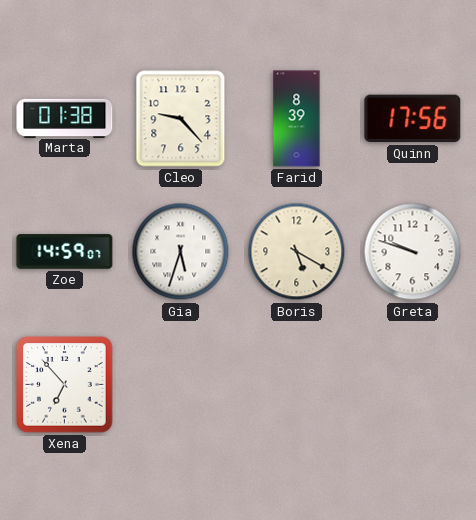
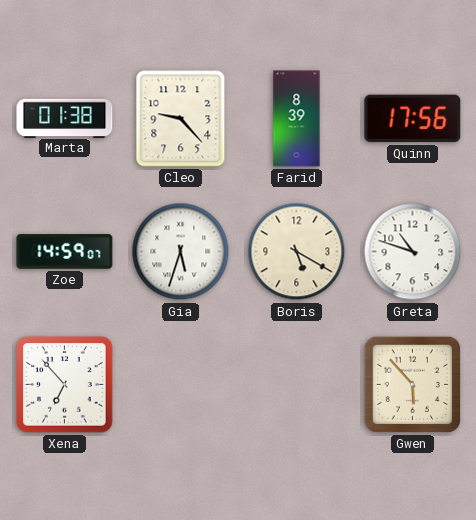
Greta: 9:48 -> 10:48
Gwen: none -> 5:53
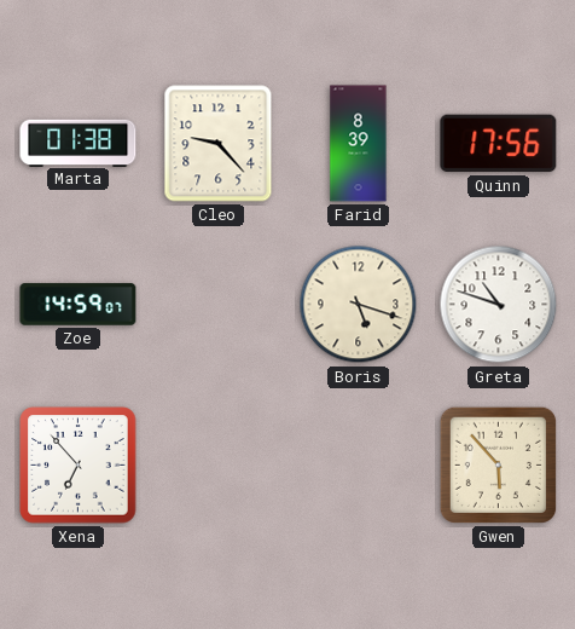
Gia: 5:33 -> none
Boris: 5:20 -> 5:18
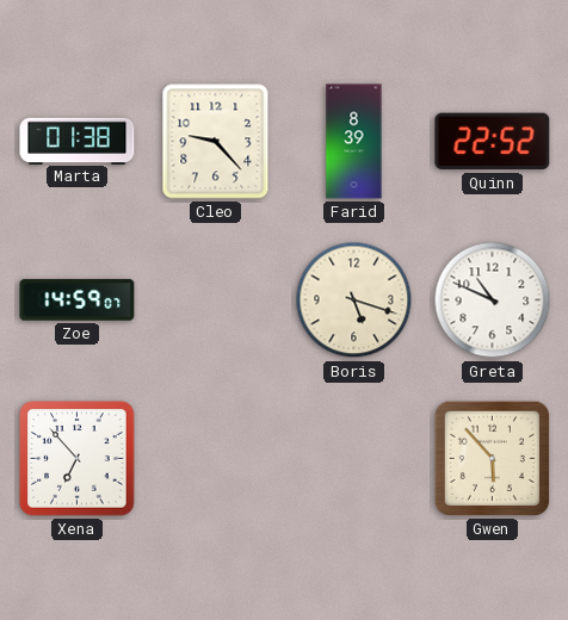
Quinn: 17:56 -> 22:52
Greta: 10:48 -> 10:49
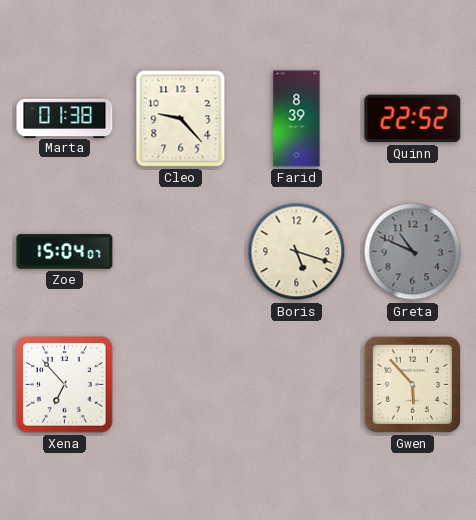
Zoe: 14:59 -> 15:04
Greta dial: white -> grey
